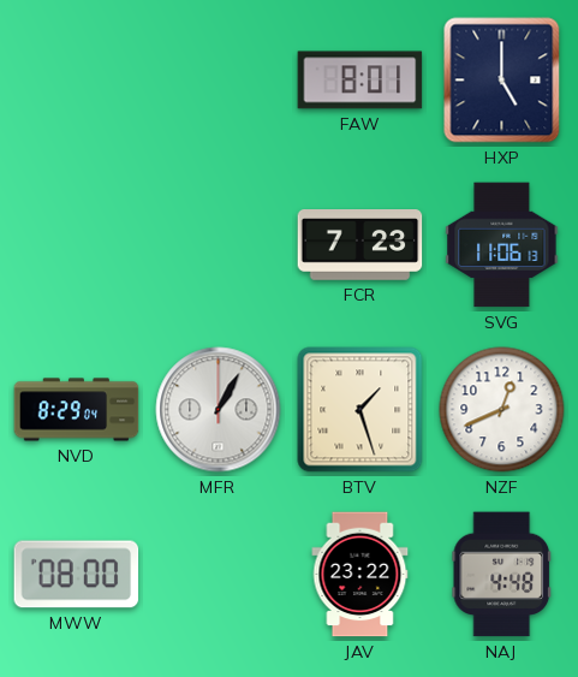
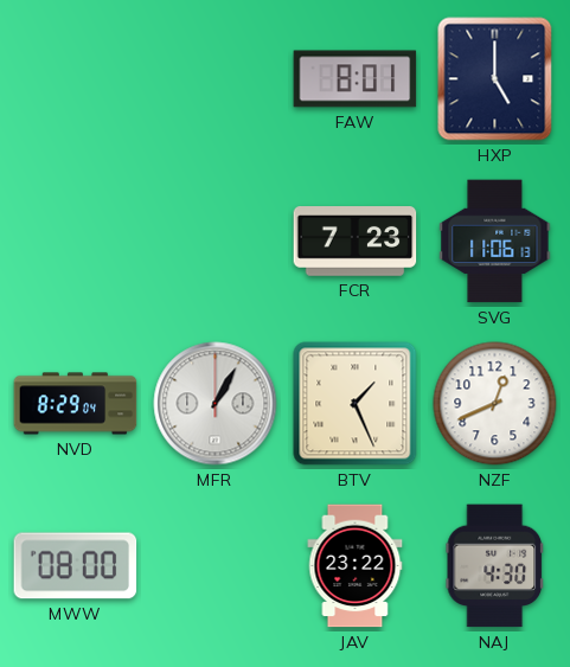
BTV: 1:27 -> 1:26
NAJ: 4:48 -> 4:30
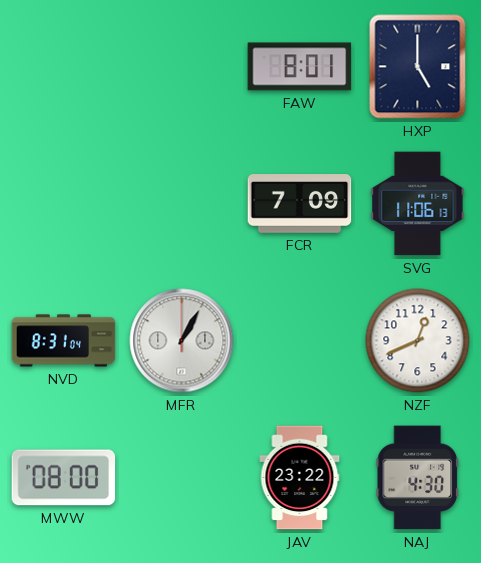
FCR: 7:23 -> 7:09
NVD: 8:29 -> 8:31
BTV: 1:26 -> none
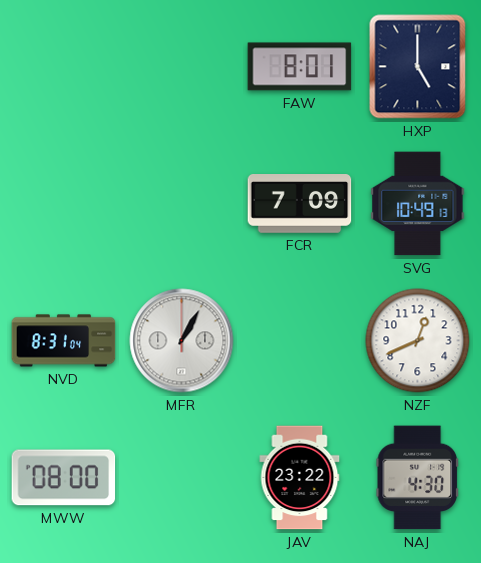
SVG: 11:06 -> 10:49
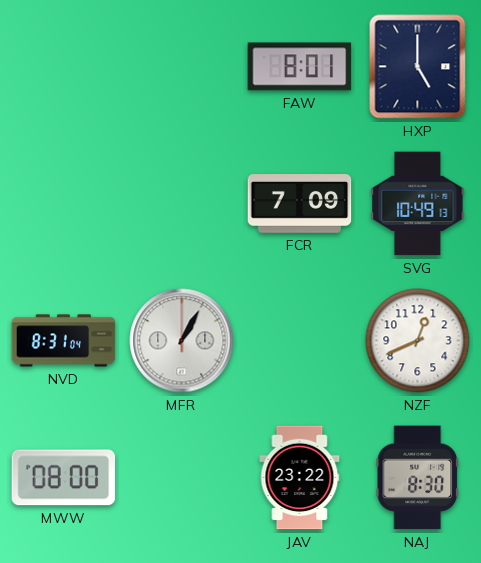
NAJ: 4:30 -> 8:30
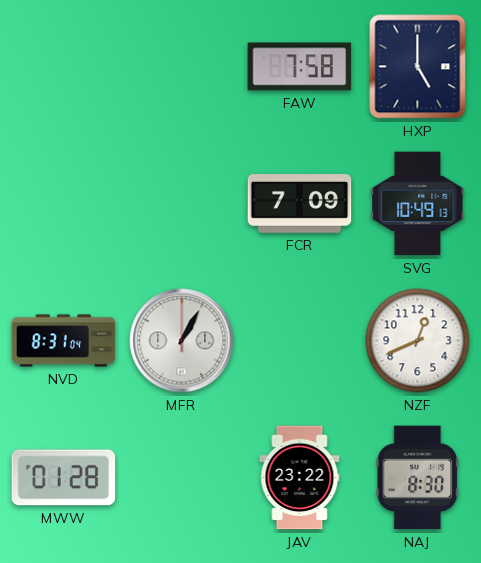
FAW: 8:01 -> 7:58
MWW: 08:00 -> 01:28
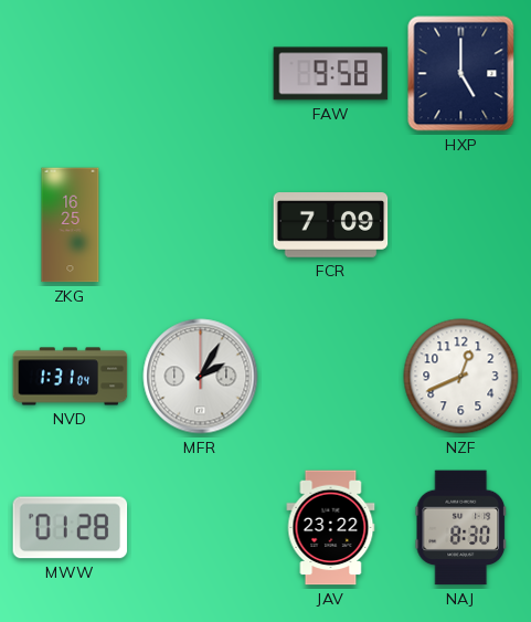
FAW: 7:58 -> 9:58
ZKG: none -> 16:25
SVG: 10:49 -> none
NVD: 8:31 -> 1:31
MFR: 1:05 -> 2:05
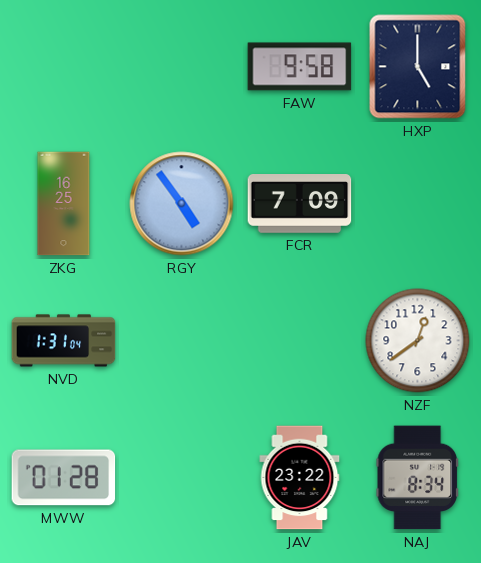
RGY: none -> 4:54
MFR: 2:05 -> none
NZF: 12:41 -> 12:39
NAJ: 8:30 -> 8:34
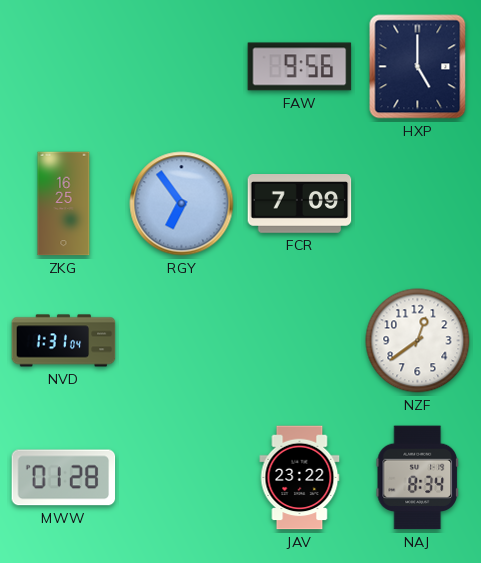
FAW: 9:58 -> 9:56
RGY: 4:54 -> 6:54
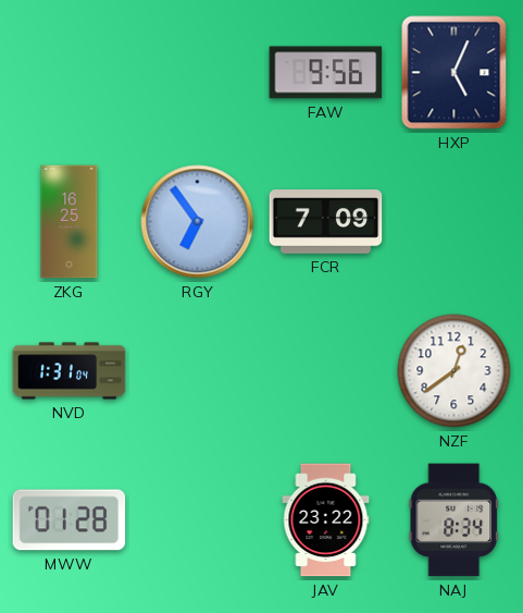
HXP: 5:00 -> 5:04
